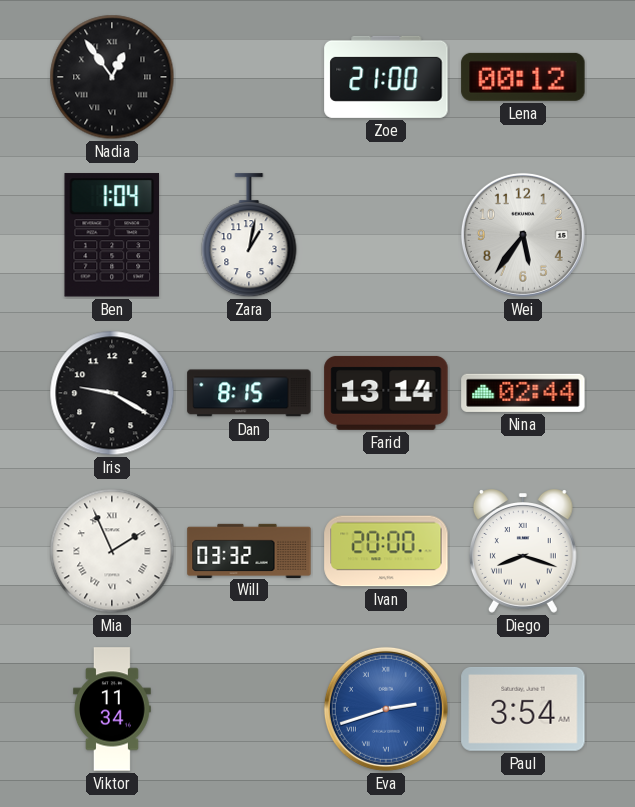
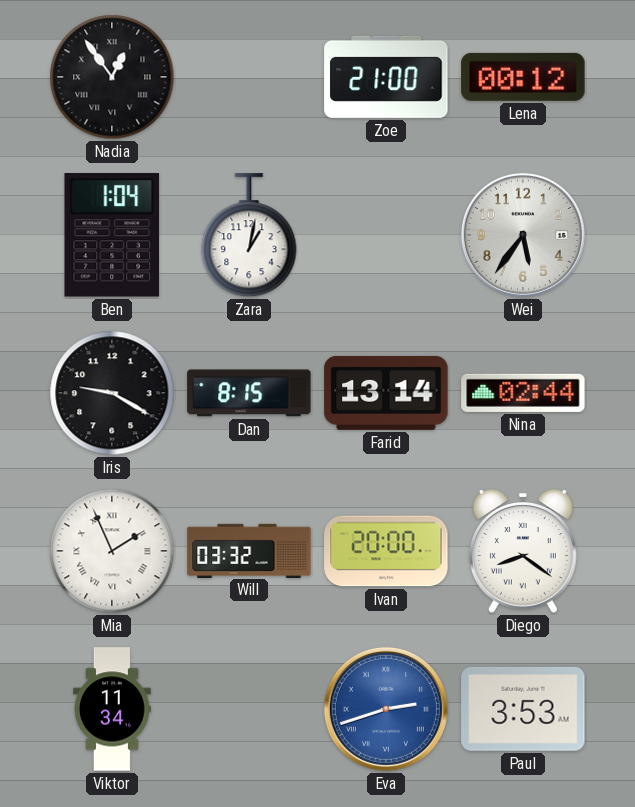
Diego: 8:18 -> 8:21
Paul: 3:54 -> 3:53
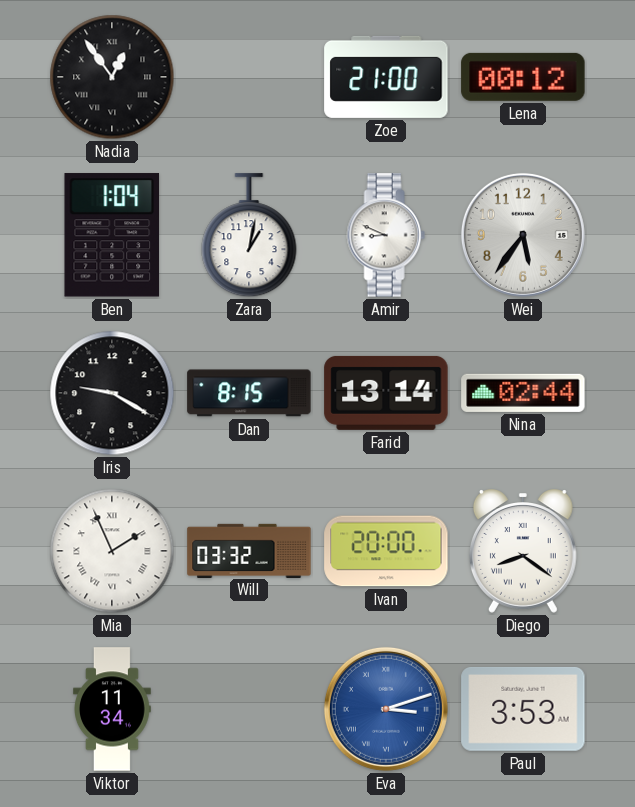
Amir: none -> 8:49
Eva: 2:42 -> 3:12
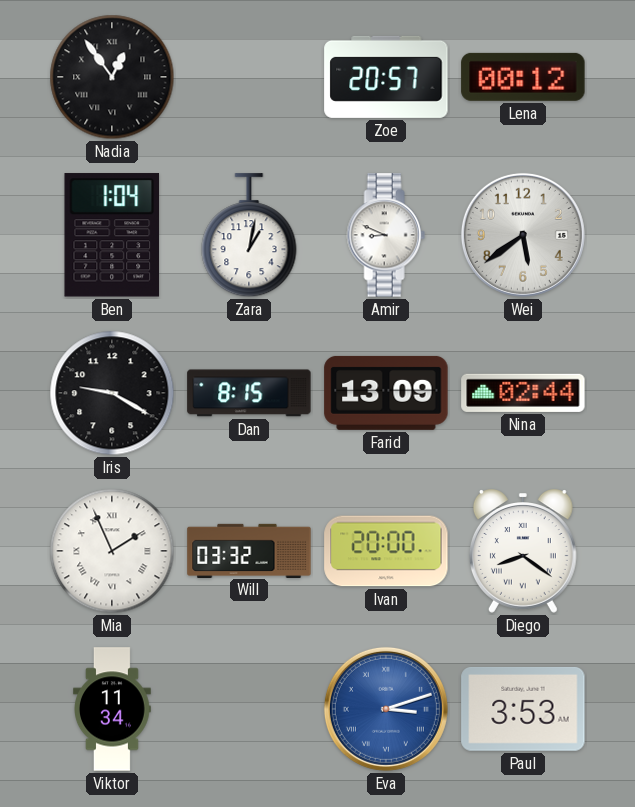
Zoe: 21:00 -> 20:57
Wei: 5:36 -> 5:39
Farid: 13:14 -> 13:09
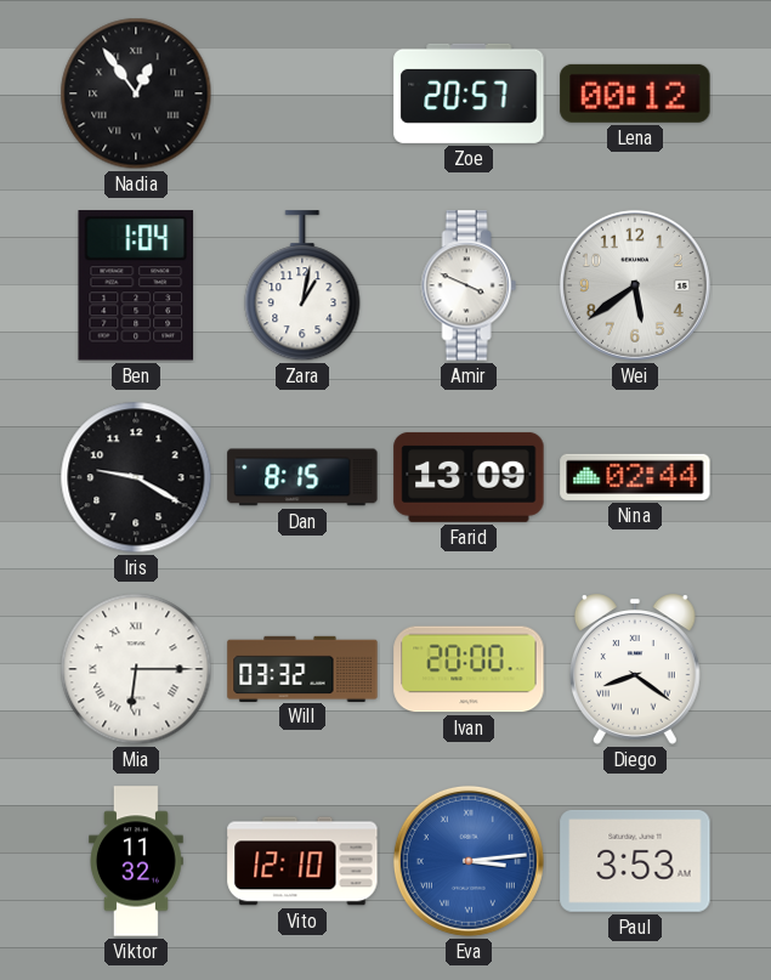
Amir: 8:49 -> 3:49
Mia: 1:56 -> 6:15
Viktor: 11:34 -> 11:32
Vito: none -> 12:10
Eva: 3:12 -> 3:14
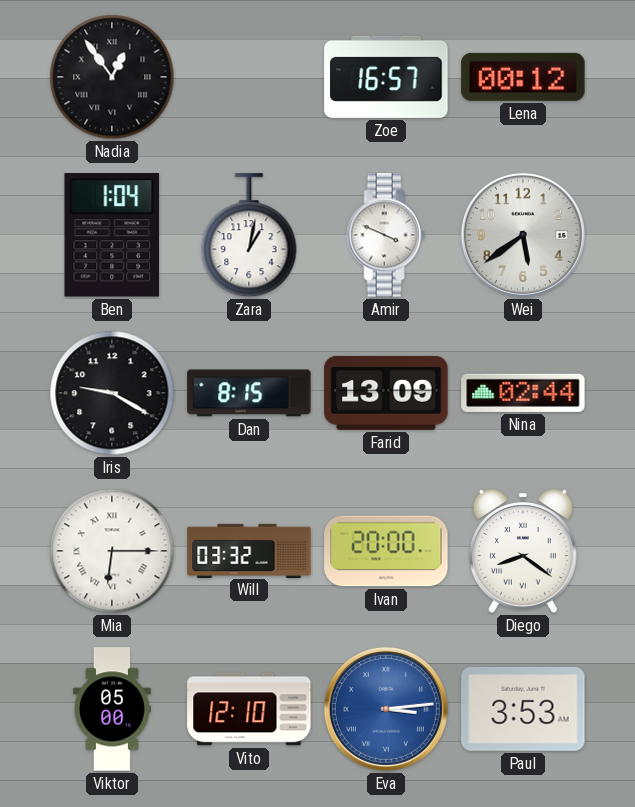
Zoe: 20:57 -> 16:57
Viktor: 11:32 -> 05:00
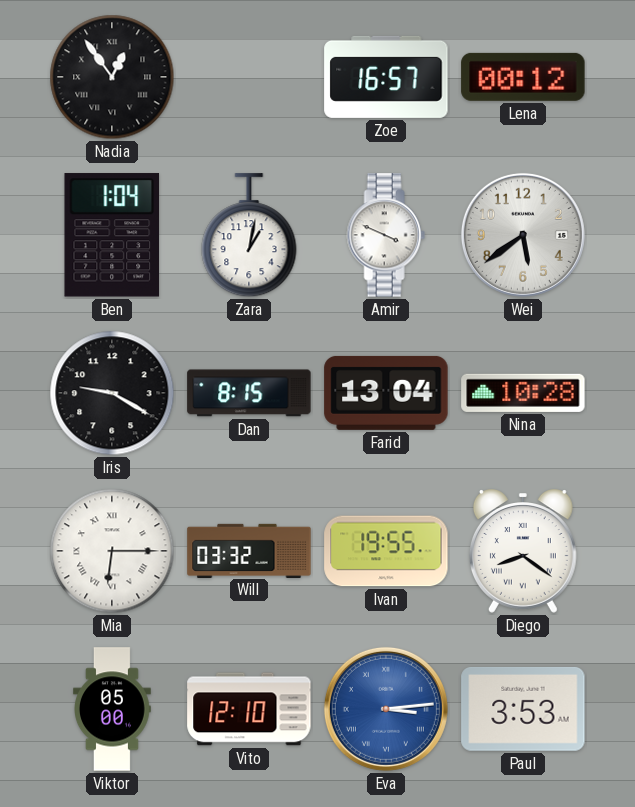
Farid: 13:09 -> 13:04
Nina: 02:44 -> 10:28
Ivan: 20:00 -> 19:55
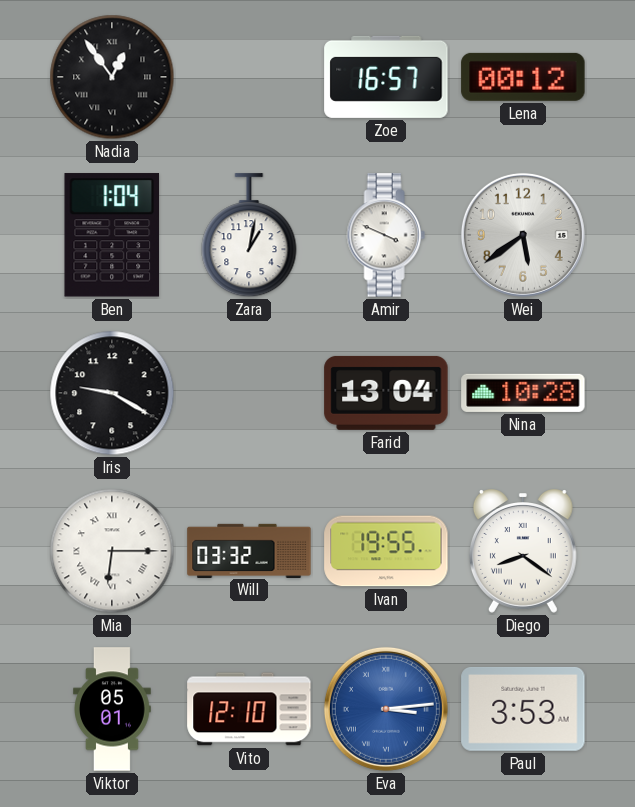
Dan: 8:15 -> none
Viktor: 05:00 -> 05:01
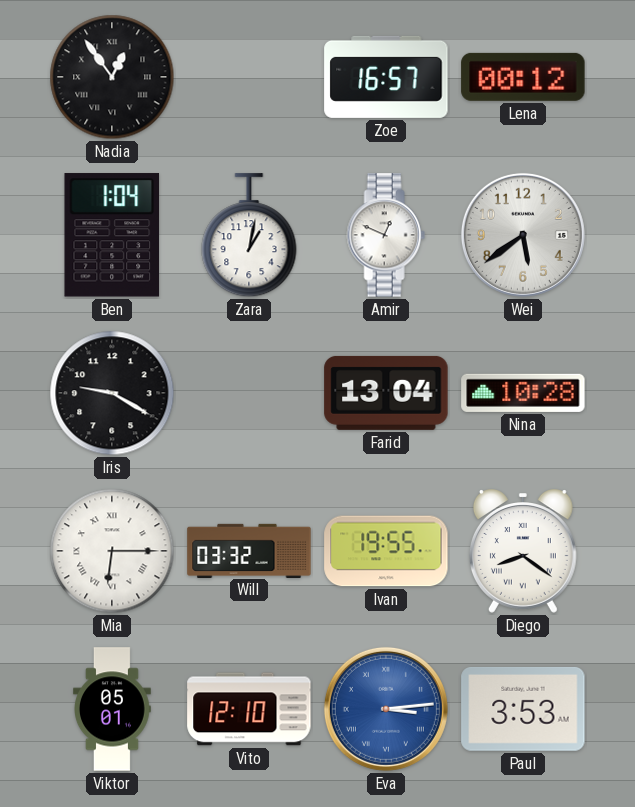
Amir: 3:49 -> 12:49
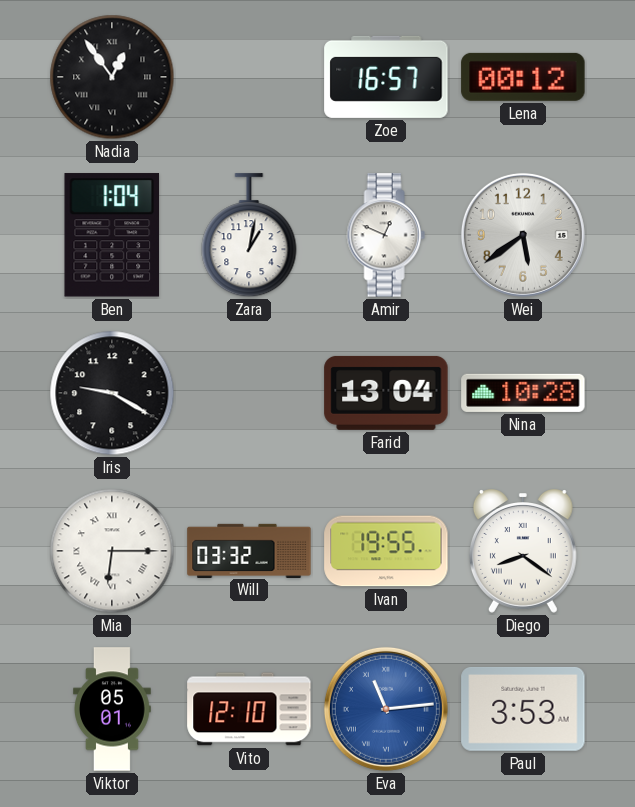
Eva: 3:14 -> 11:14
